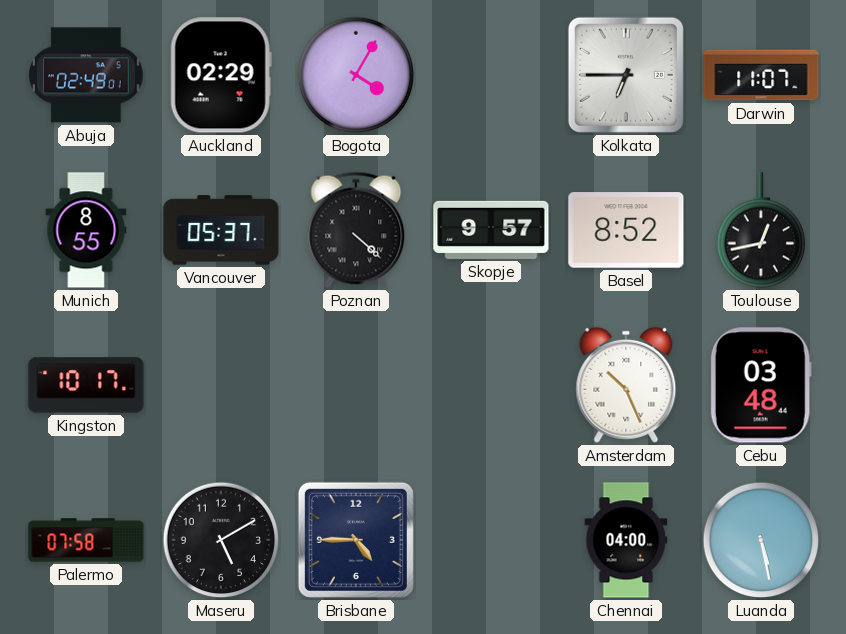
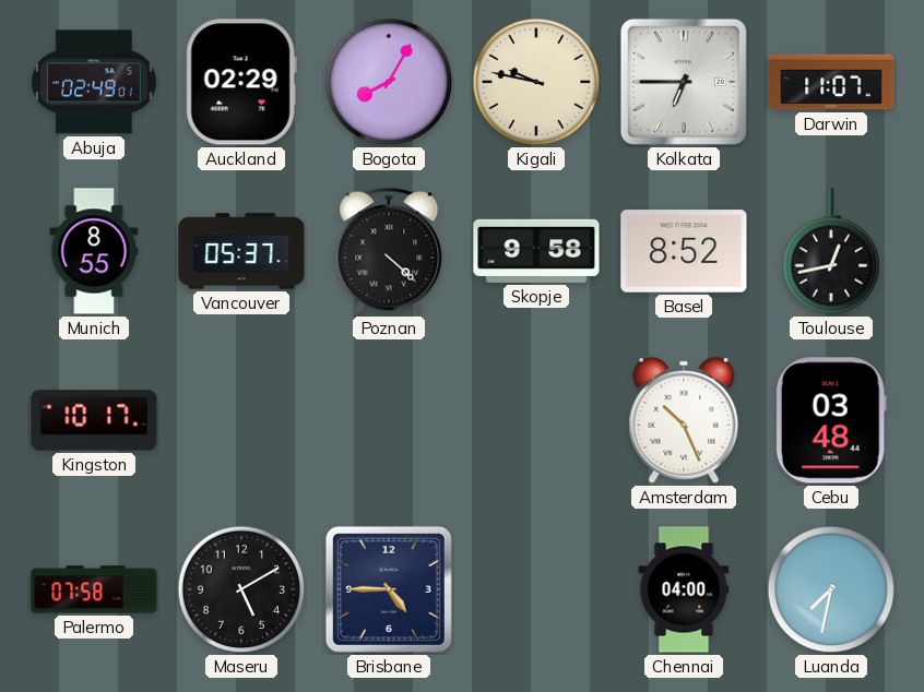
Bogota: 4:05 -> 8:05
Kigali: none -> 9:47
Skopje: 9:57 -> 9:58
Luanda: 5:28 -> 7:32
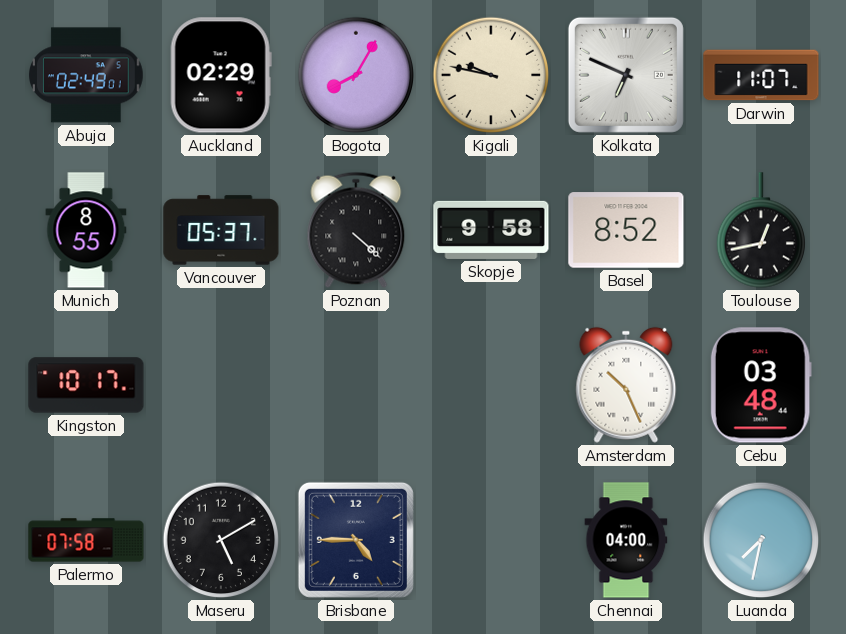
Kolkata: 6:45 -> 6:49
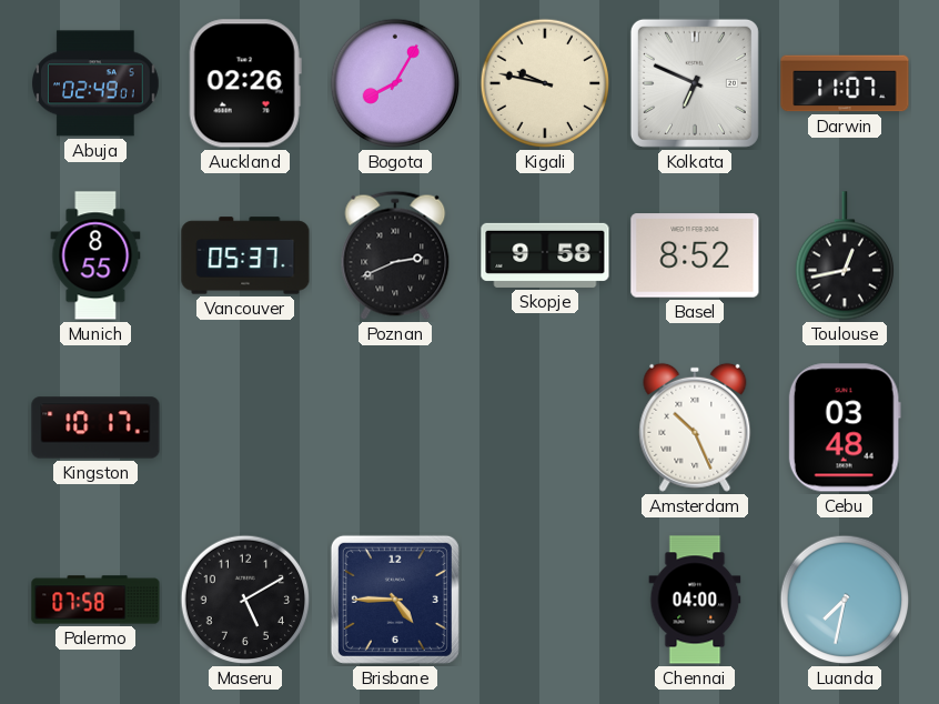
Auckland: 02:29 -> 02:26
Poznan: 4:22 -> 2:41
